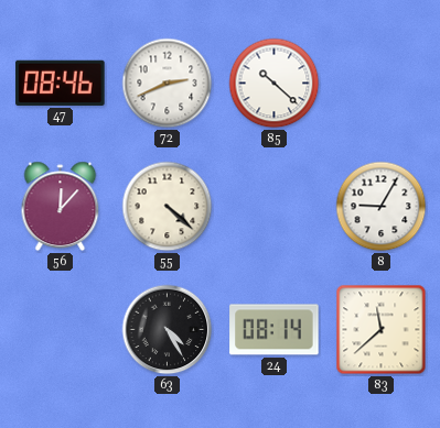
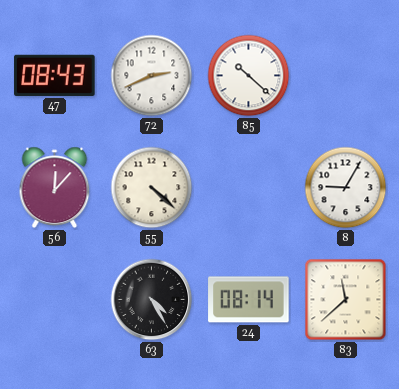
47: 08:46 -> 08:43
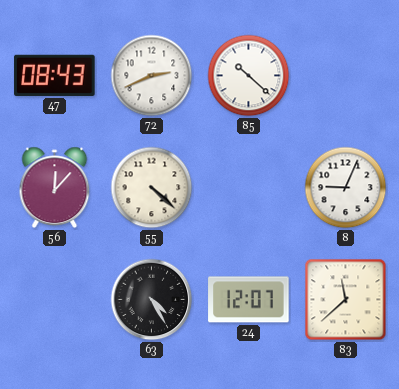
8: 9:05 -> 9:04
24: 08:14 -> 12:07
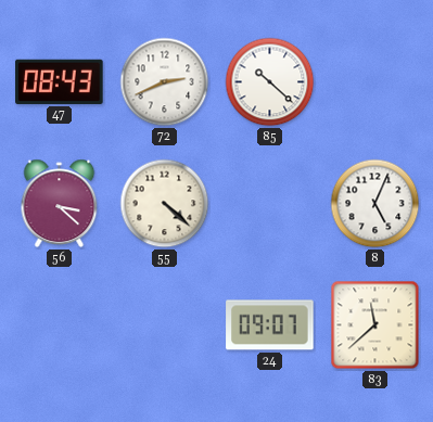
56: 12:07 -> 3:22
8: 9:04 -> 5:04
63: 4:25 -> none
24: 12:07 -> 09:07
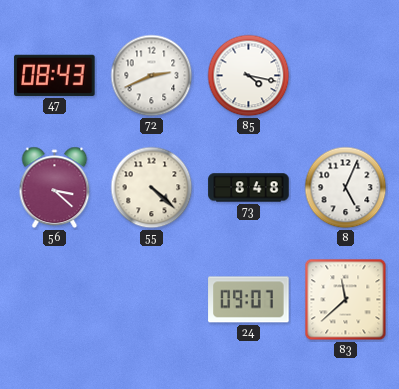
85: 10:22 -> 4:17
73: none -> 8:48
